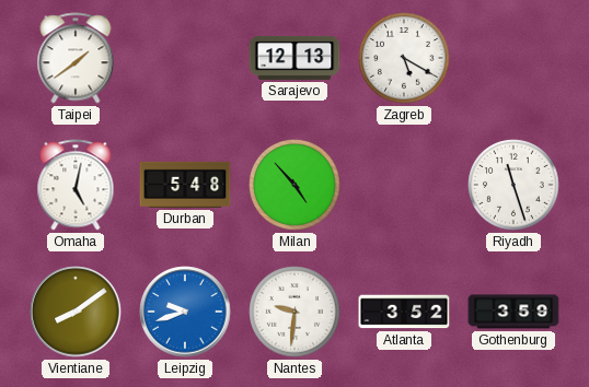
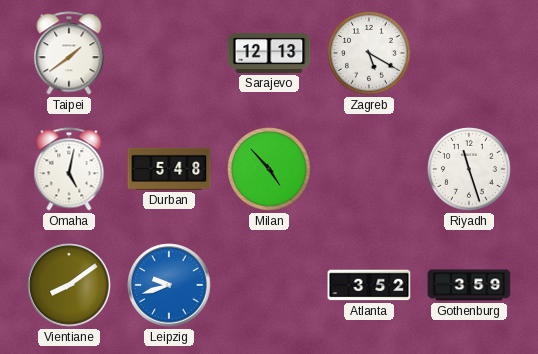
Nantes: 9:31 -> none
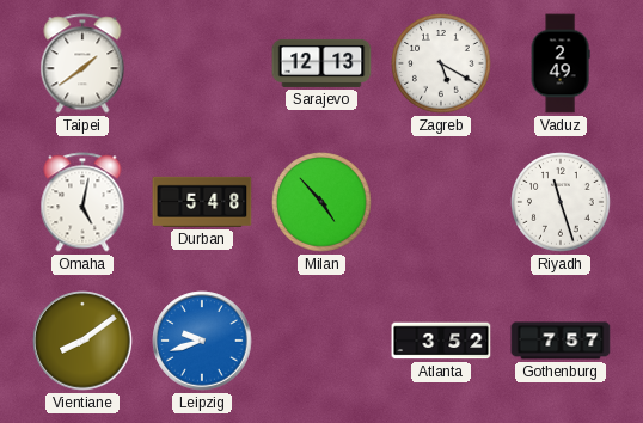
Vaduz: none -> 2:49
Gothenburg: 3:59 -> 7:57
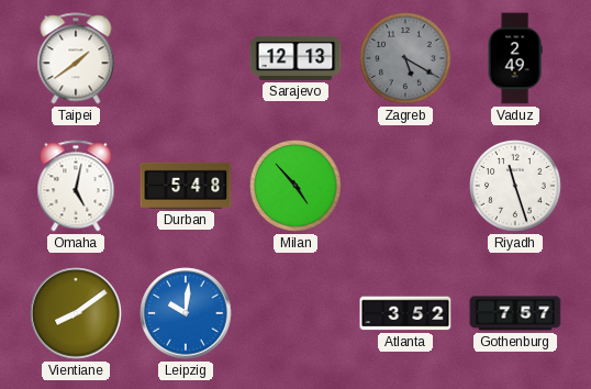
Zagreb dial: white -> grey
Leipzig: 9:42 -> 10:01
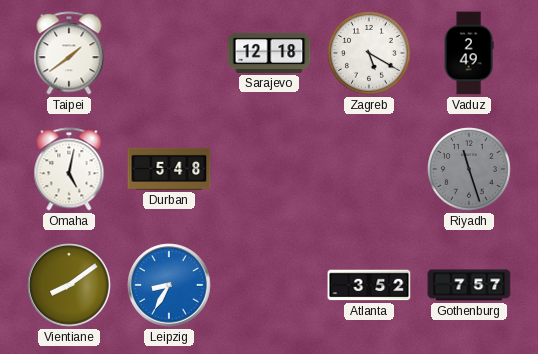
Sarajevo: 12:13 -> 12:18
Zagreb dial: grey -> white
Milan: 4:53 -> none
Riyadh dial: white -> grey
Leipzig: 10:01 -> 8:35
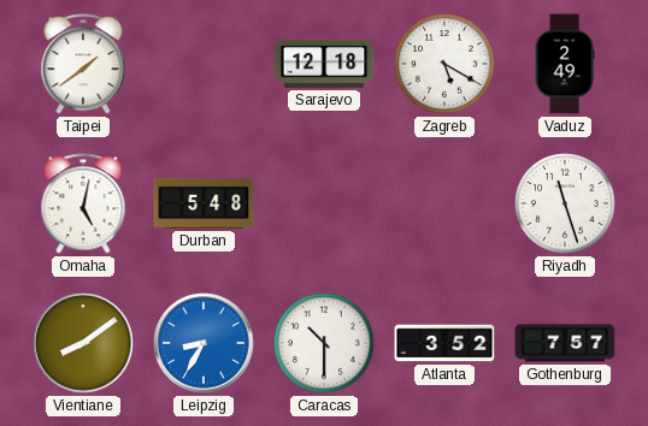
Riyadh dial: grey -> white
Caracas: none -> 10:30
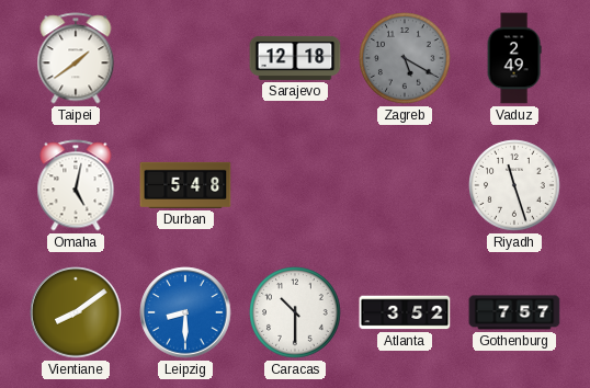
Zagreb dial: white -> grey
Leipzig: 8:35 -> 8:30
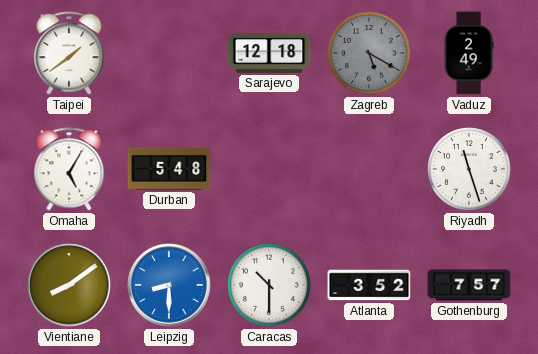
Omaha: 5:02 -> 5:05
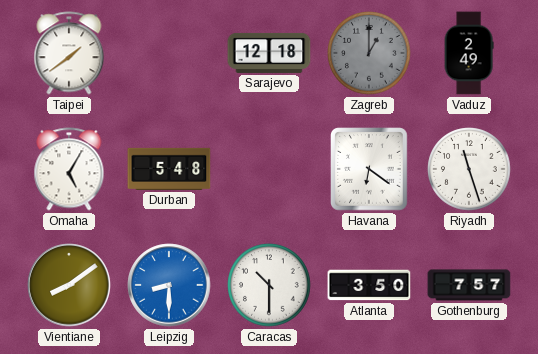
Zagreb: 5:20 -> 1:00
Havana: none -> 6:21
Atlanta: 3:52 -> 3:50
